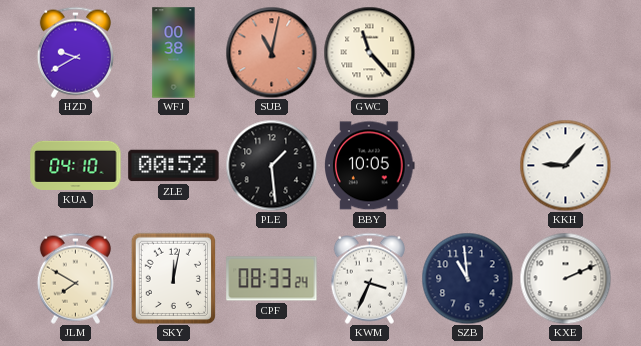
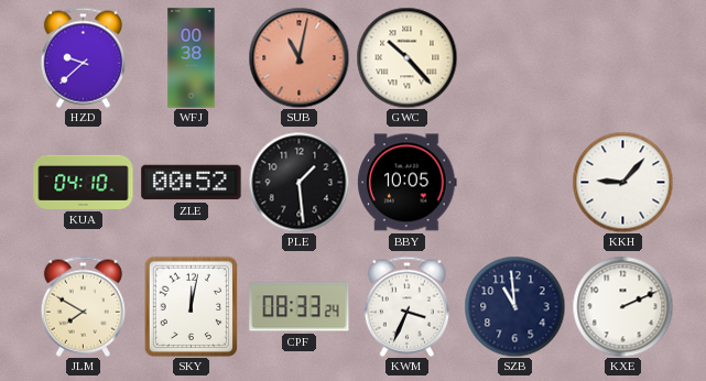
HZD: 9:40 -> 9:38
GWC: 11:23 -> 10:23
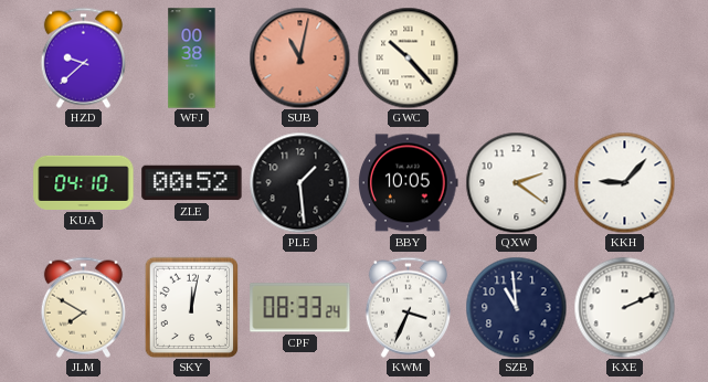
QXW: none -> 2:21
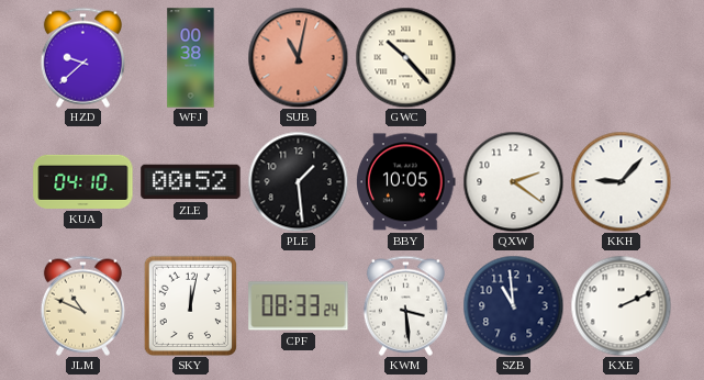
JLM: 7:50 -> 10:49
KWM: 3:34 -> 3:29
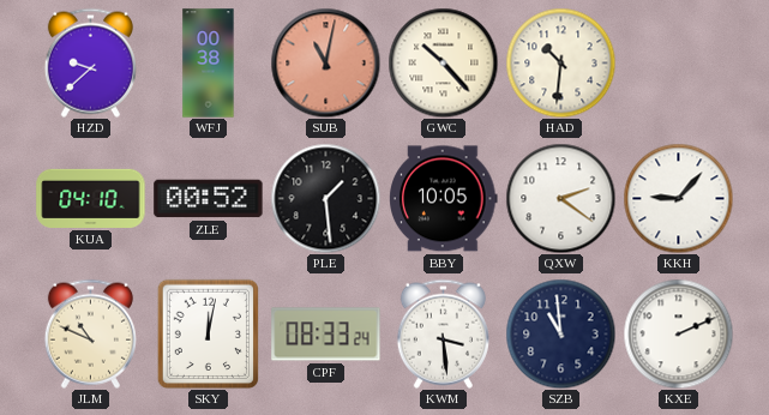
HAD: none -> 10:31
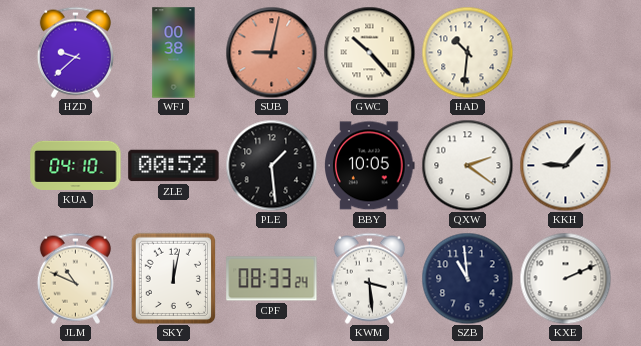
SUB: 11:02 -> 9:02
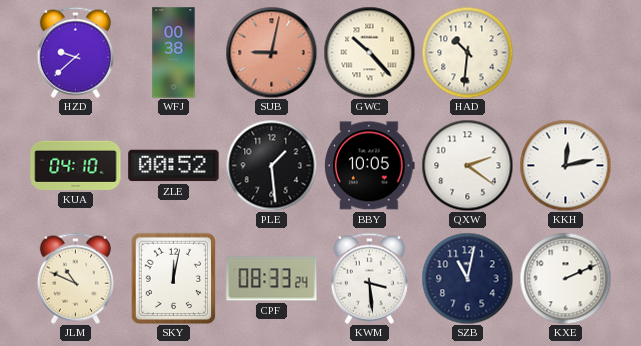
KKH: 9:07 -> 12:13
SZB: 10:59 -> 11:02
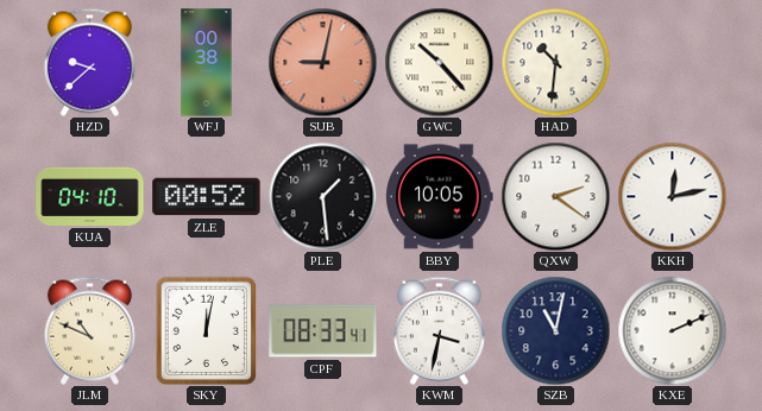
CPF: 08:33:24 -> 08:33:41
KWM: 3:29 -> 3:32
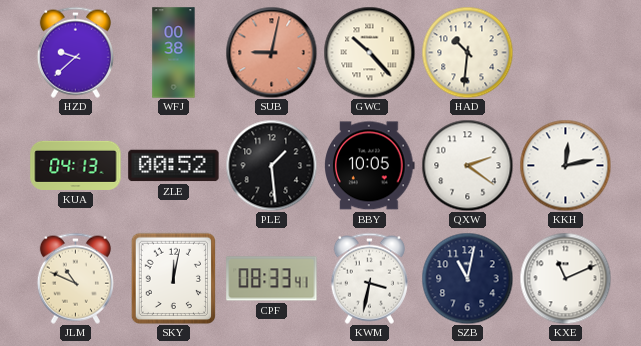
KUA: 04:10 -> 04:13
KXE: 2:11 -> 11:11
